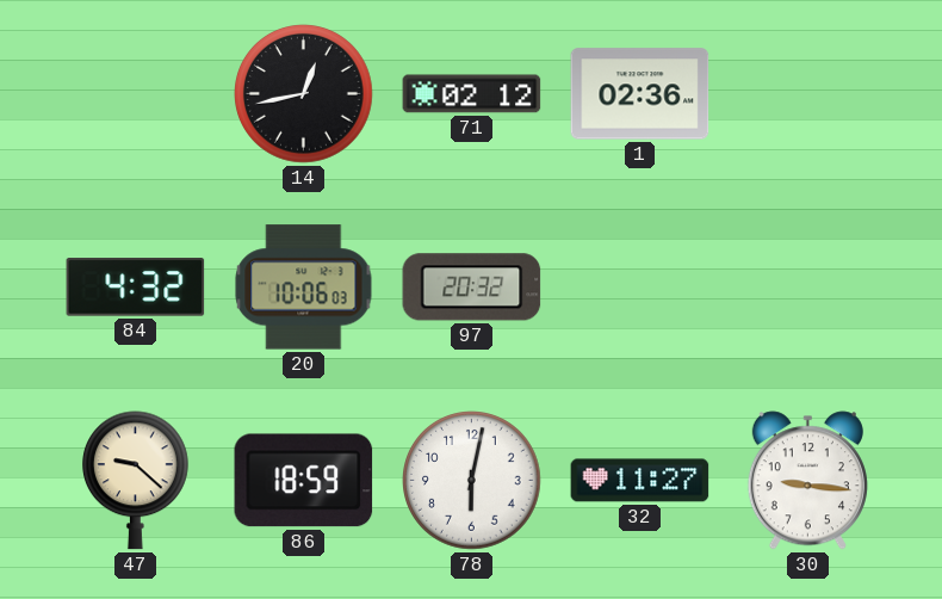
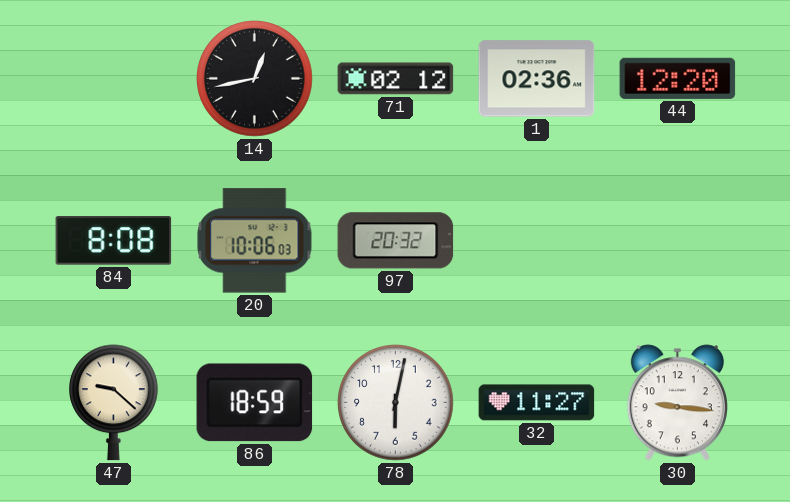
44: none -> 12:20
84: 4:32 -> 8:08
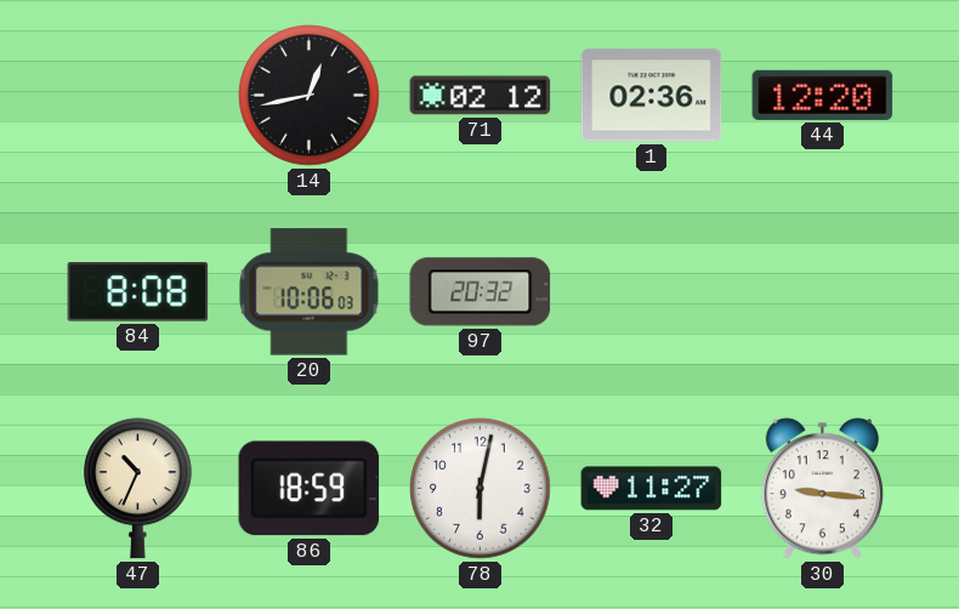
47: 9:22 -> 10:34
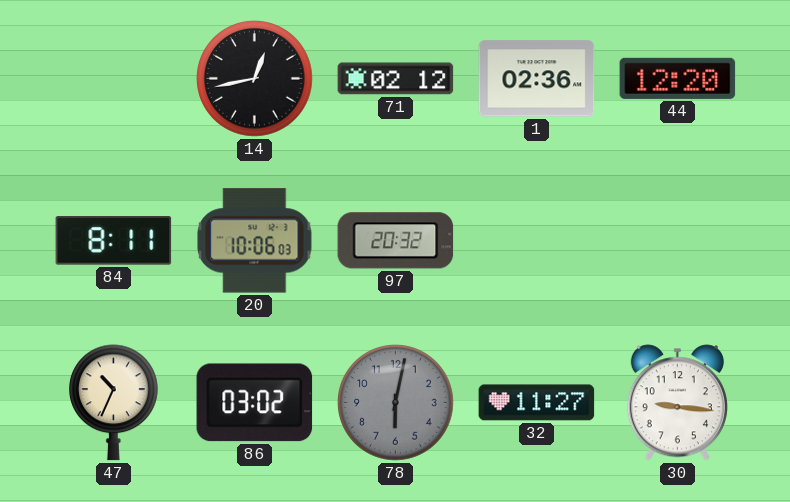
84: 8:08 -> 8:11
86: 18:59 -> 03:02
78 dial: white -> grey
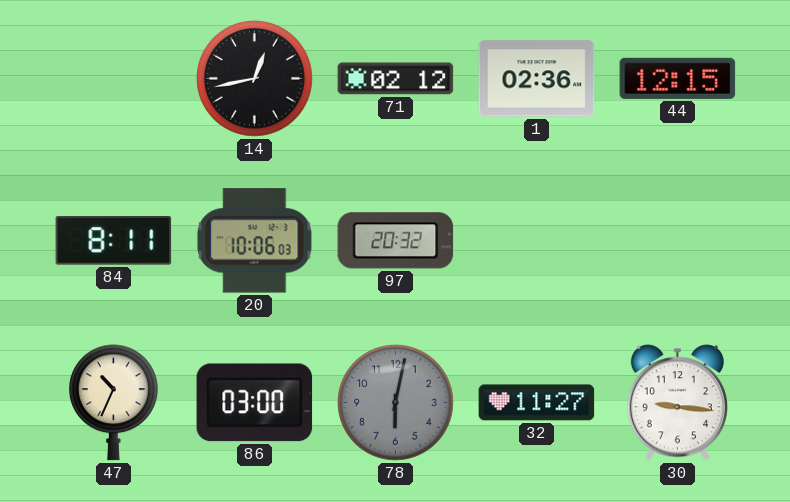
44: 12:20 -> 12:15
86: 03:02 -> 03:00
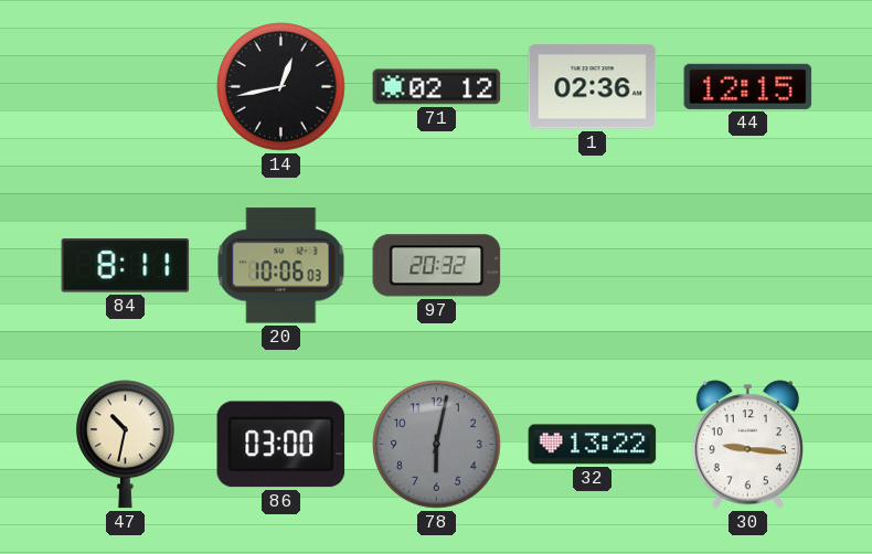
47: 10:34 -> 10:32
32: 11:27 -> 13:22
